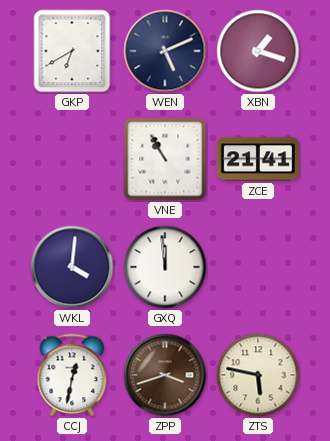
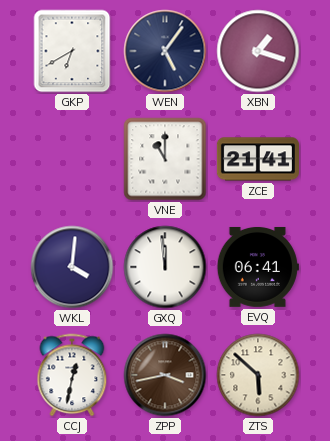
WEN: 5:11 -> 5:06
VNE: 10:55 -> 11:00
EVQ: none -> 06:41
ZPP: 3:42 -> 3:43
ZTS: 5:47 -> 5:52
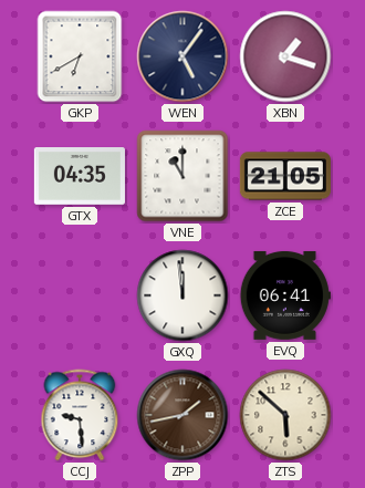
GTX: none -> 04:35
ZCE: 21:41 -> 21:05
WKL: 4:01 -> none
CCJ: 12:32 -> 9:29
ZPP: 3:43 -> 1:43
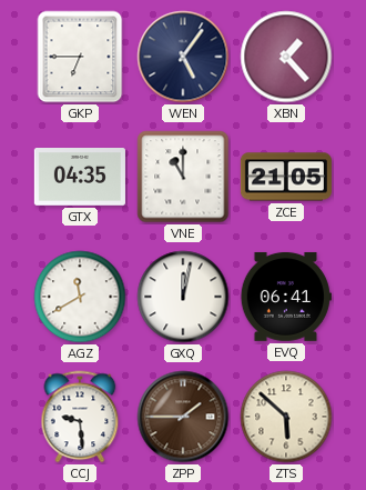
GKP: 6:40 -> 6:45
XBN: 1:18 -> 1:23
AGZ: none -> 11:40
GXQ: 11:59 -> 12:02
ZPP: 1:43 -> 1:45
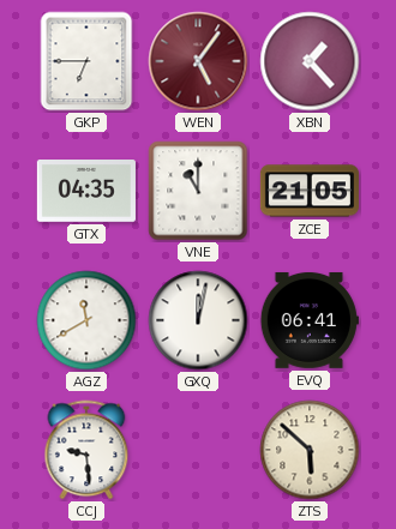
WEN dial: navy -> burgundy
ZPP: 1:45 -> none
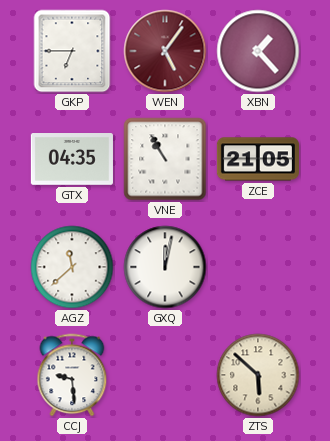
VNE: 11:00 -> 10:55
AGZ: 11:40 -> 11:38
EVQ: 06:41 -> none
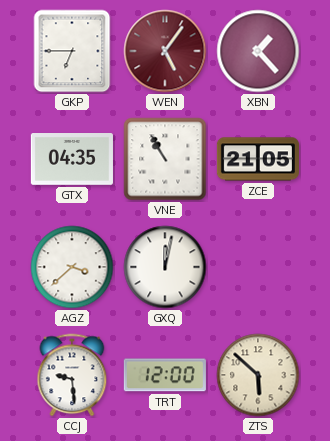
AGZ: 11:38 -> 3:38
TRT: none -> 12:00
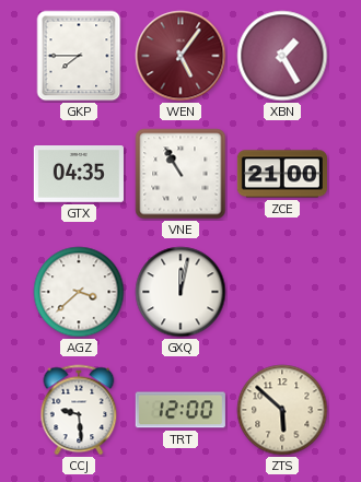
GKP: 6:45 -> 7:45
XBN: 1:23 -> 1:25
ZCE: 21:05 -> 21:00
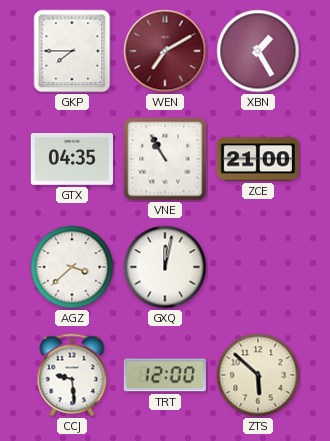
WEN: 5:06 -> 7:10
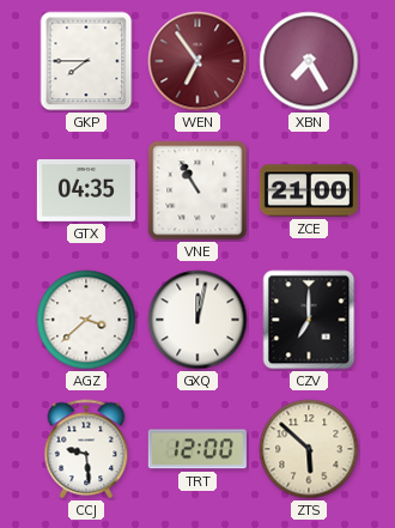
WEN: 7:10 -> 6:54
XBN: 1:25 -> 7:25
CZV: none -> 7:00
